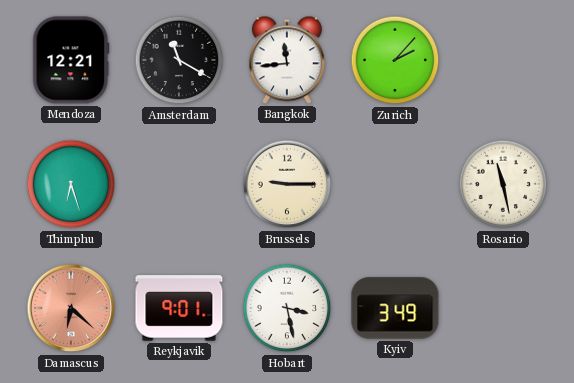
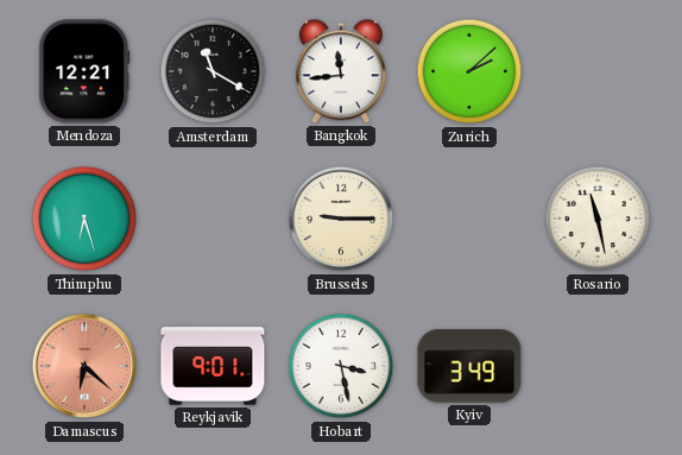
Zurich: 2:07 -> 2:08
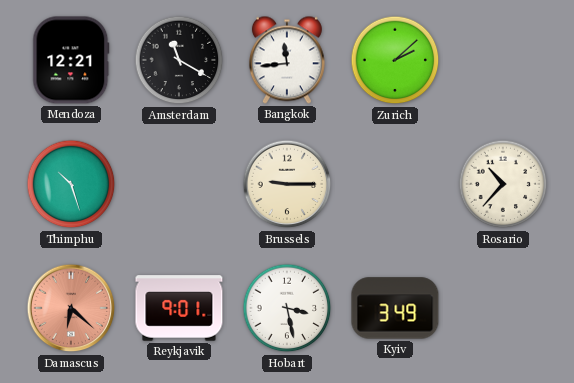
Thimphu: 6:27 -> 10:27
Rosario: 11:28 -> 10:37
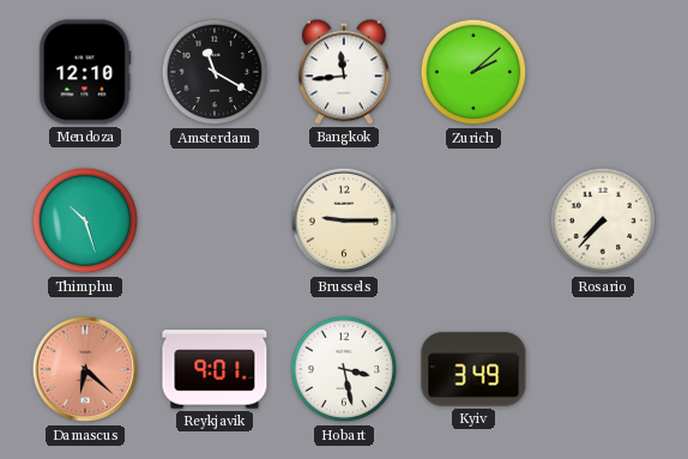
Mendoza: 12:21 -> 12:10
Rosario: 10:37 -> 7:37
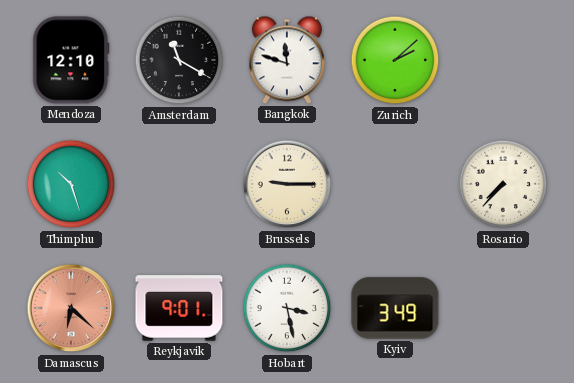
Bangkok: 11:44 -> 11:48
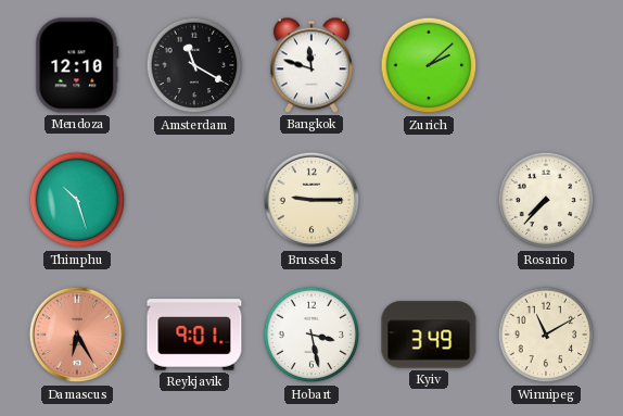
Damascus: 6:22 -> 6:25
Winnipeg: none -> 11:10
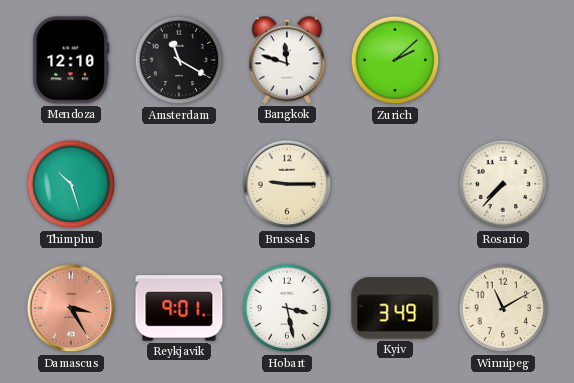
Damascus: 6:25 -> 3:25
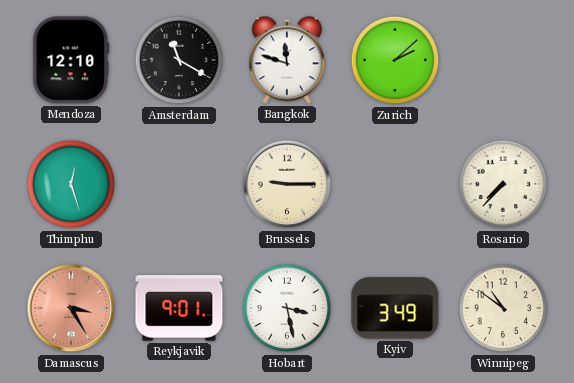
Thimphu: 10:27 -> 12:27
Winnipeg: 11:10 -> 10:51
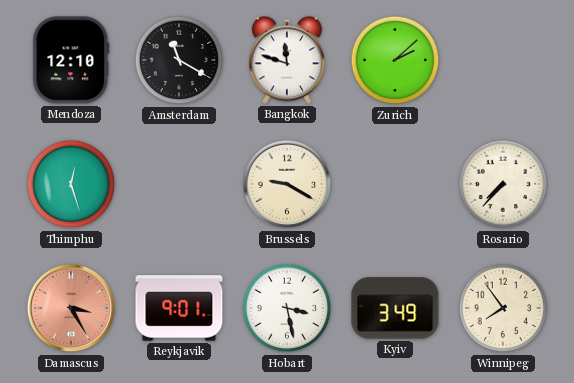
Brussels: 9:15 -> 9:20
Winnipeg: 10:51 -> 7:54
